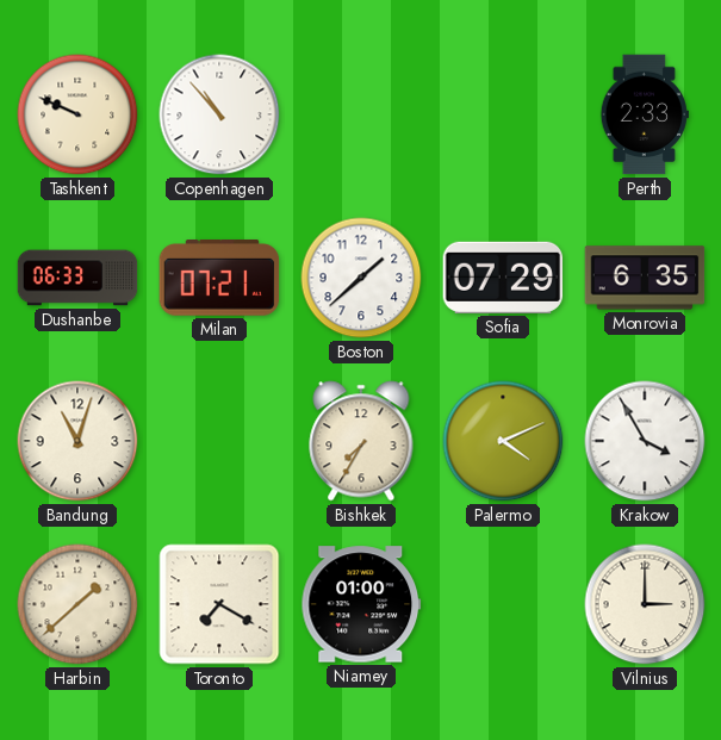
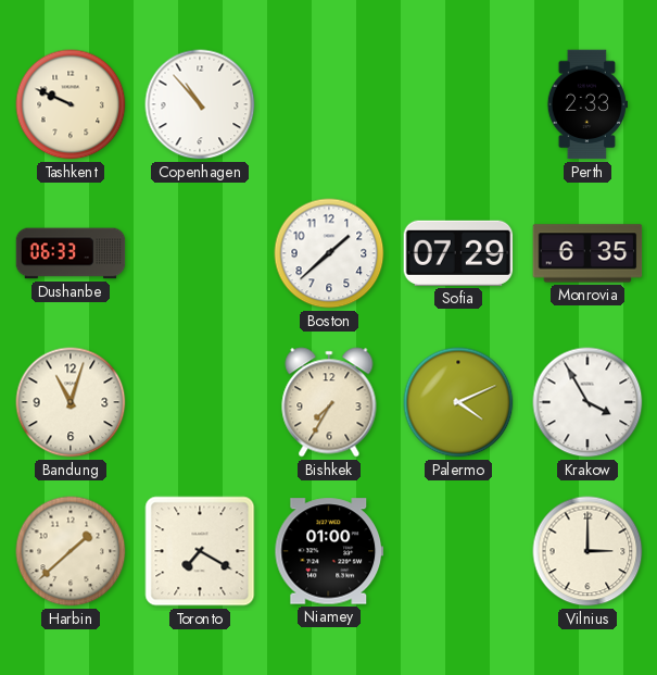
Milan: 07:21 -> none
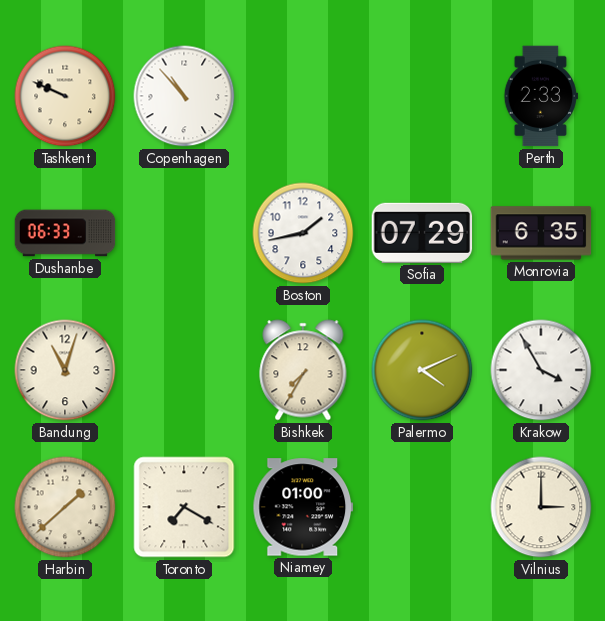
Boston: 1:38 -> 1:43
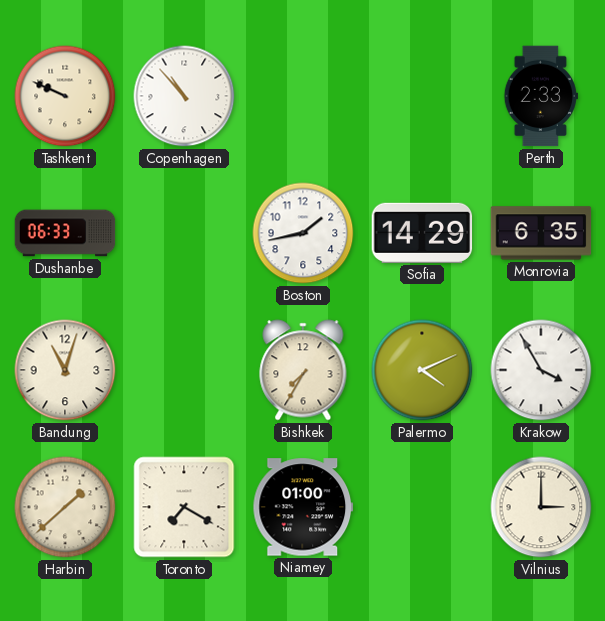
Sofia: 07:29 -> 14:29
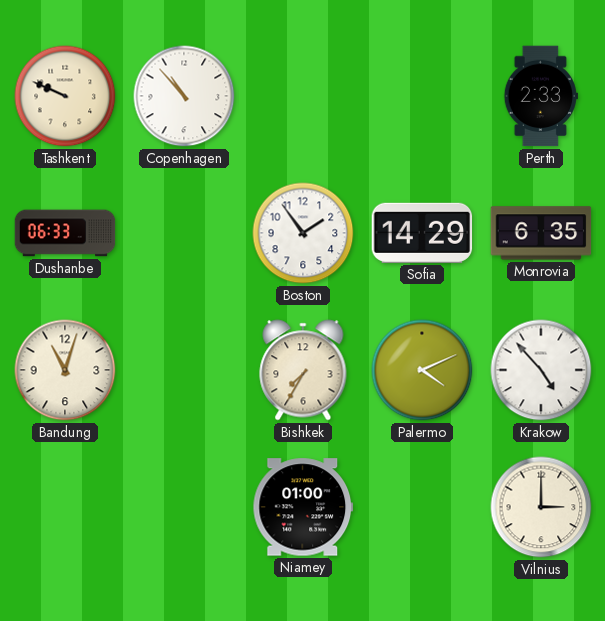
Boston: 1:43 -> 1:54
Krakow: 3:55 -> 4:53
Harbin: 1:38 -> none
Toronto: 7:20 -> none
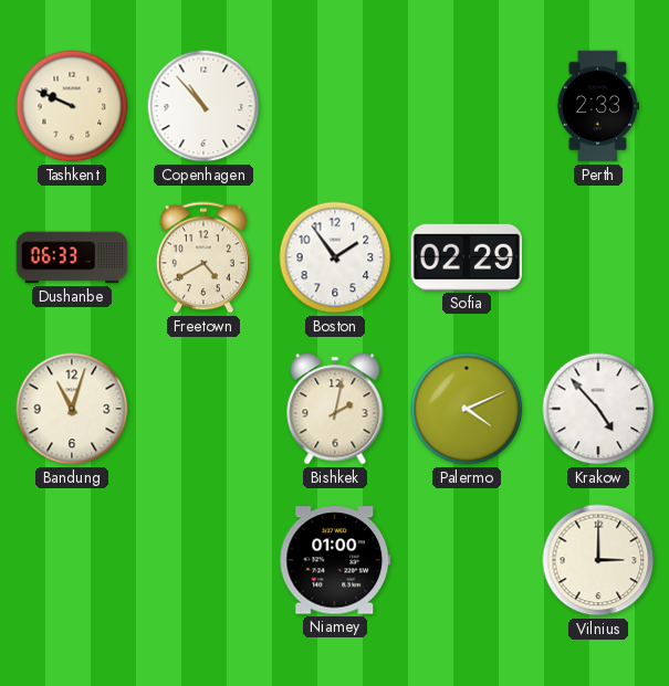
Freetown: none -> 4:40
Sofia: 14:29 -> 02:29
Monrovia: 6:35 -> none
Bishkek: 7:35 -> 2:02
